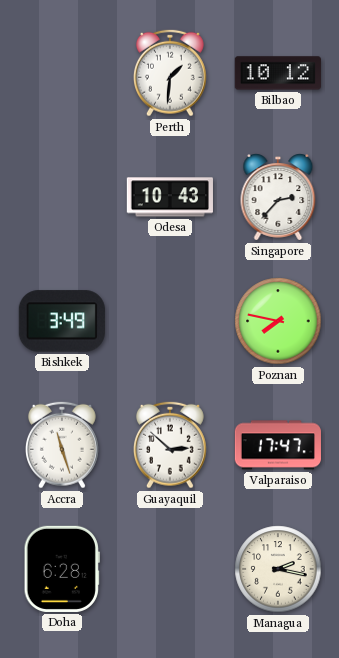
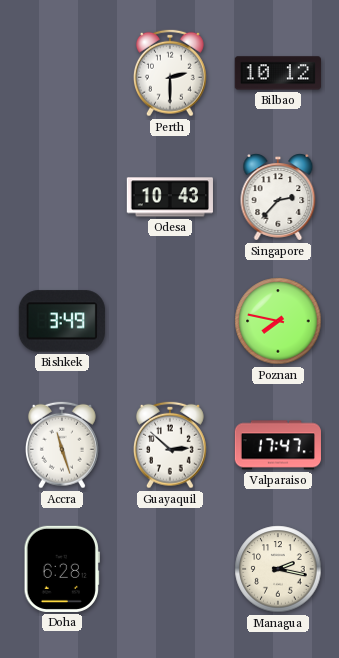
Perth: 1:31 -> 2:30
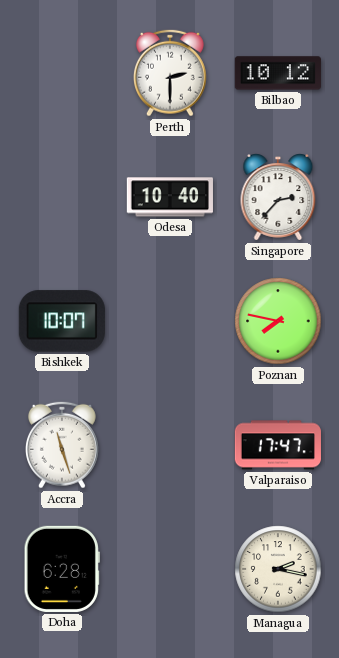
Odesa: 10:43 -> 10:40
Bishkek: 3:49 -> 10:07
Guayaquil: 2:52 -> none
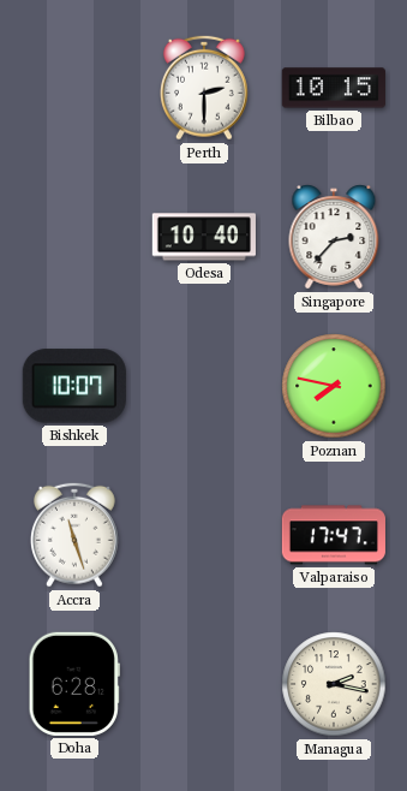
Bilbao: 10:12 -> 10:15
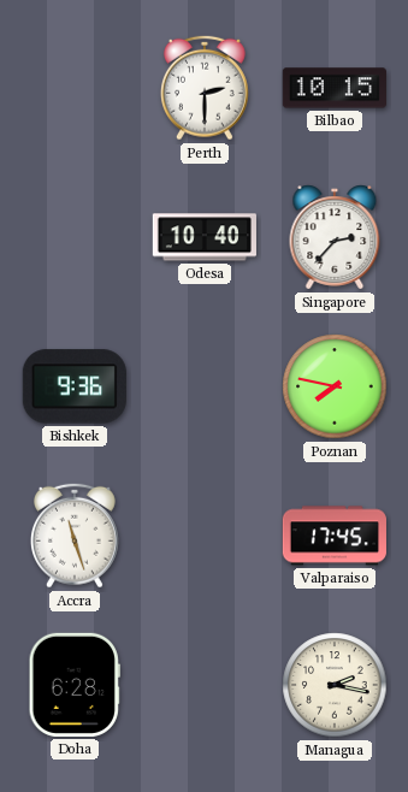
Bishkek: 10:07 -> 9:36
Valparaiso: 17:47 -> 17:45
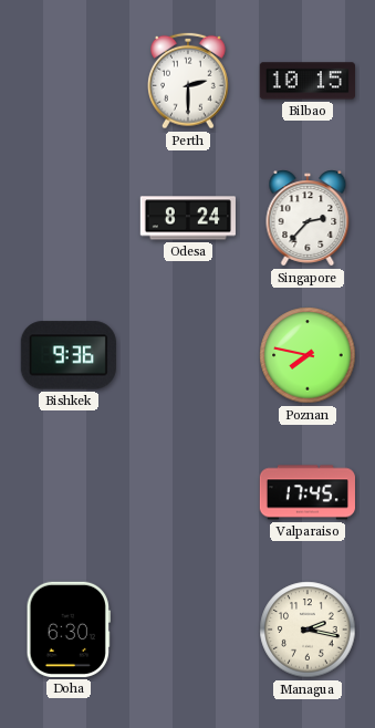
Odesa: 10:40 -> 8:24
Accra: 11:27 -> none
Doha: 6:28 -> 6:30
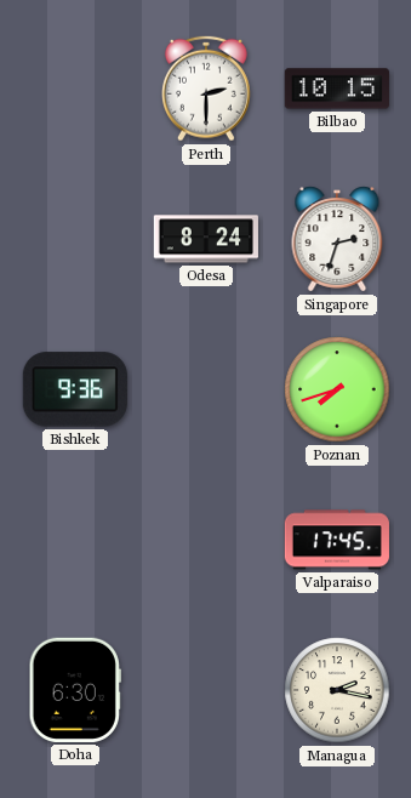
Singapore: 2:37 -> 2:33
Poznan: 7:47 -> 7:42
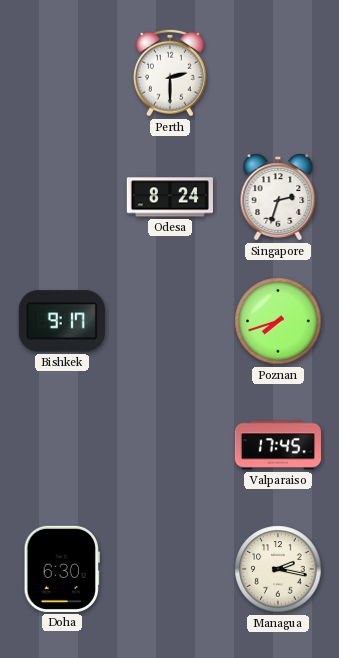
Bilbao: 10:15 -> none
Bishkek: 9:36 -> 9:17
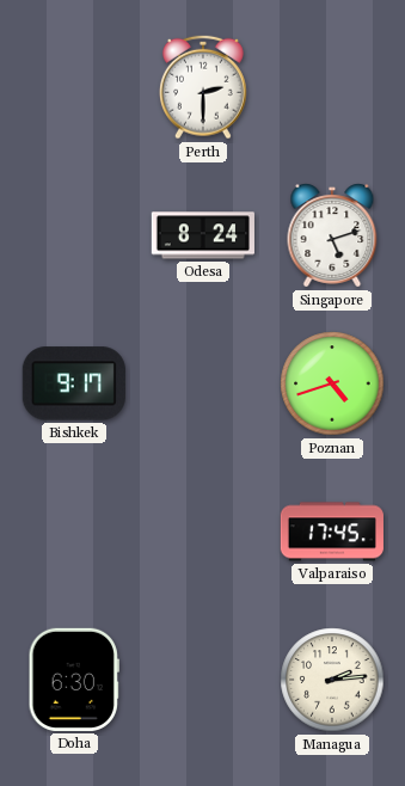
Singapore: 2:33 -> 5:12
Poznan: 7:42 -> 4:42
Managua: 2:17 -> 2:14
